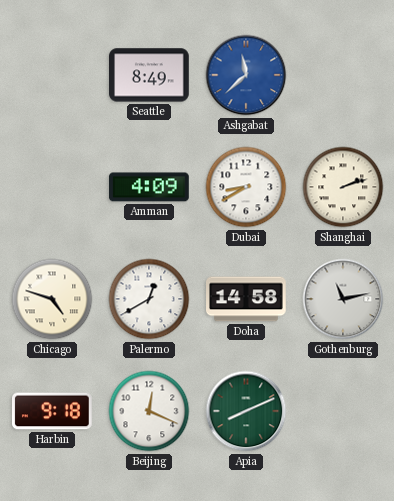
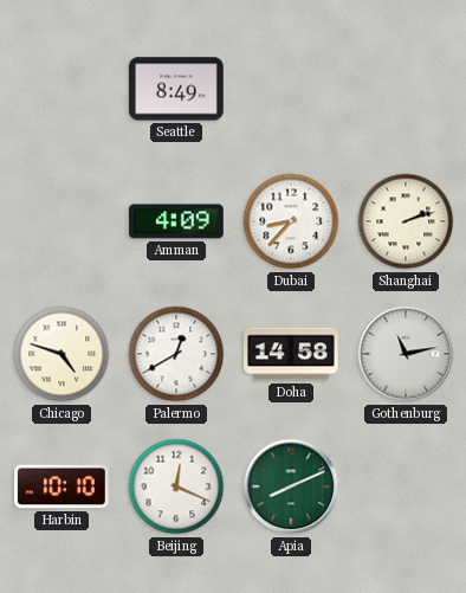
Ashgabat: 11:38 -> none
Dubai: 8:40 -> 8:37
Harbin: 9:18 -> 10:10
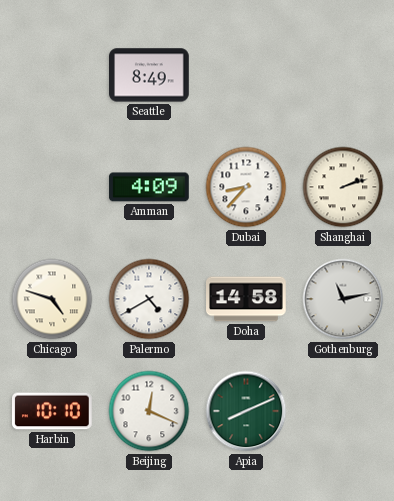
Palermo: 12:40 -> 4:40
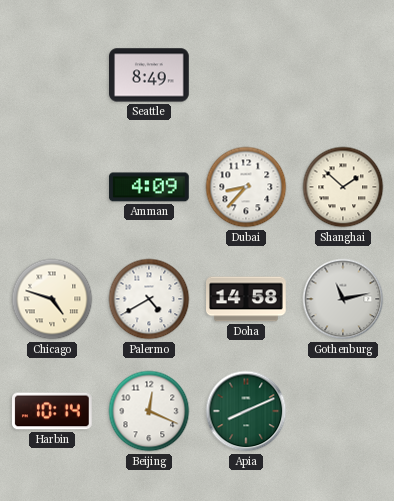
Shanghai: 2:12 -> 1:52
Harbin: 10:10 -> 10:14
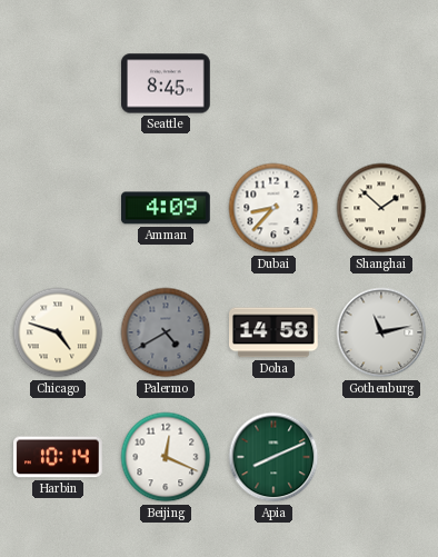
Seattle: 8:49 -> 8:45
Palermo dial: white -> grey
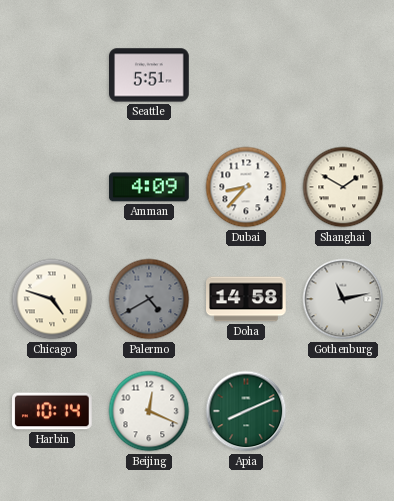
Seattle: 8:45 -> 5:51
Shanghai: 1:52 -> 1:50
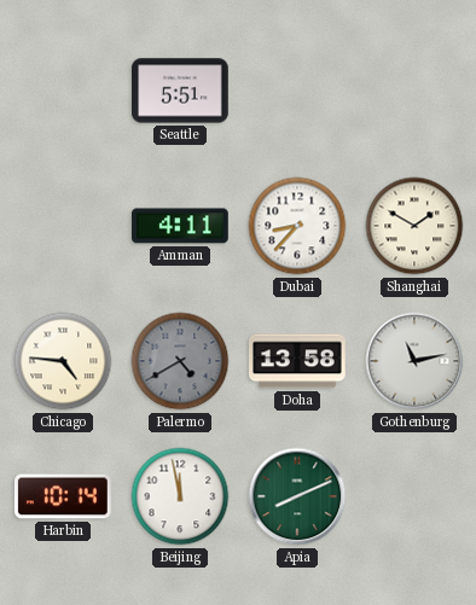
Amman: 4:09 -> 4:11
Chicago: 4:48 -> 4:46
Doha: 14:58 -> 13:58
Beijing: 12:19 -> 11:58
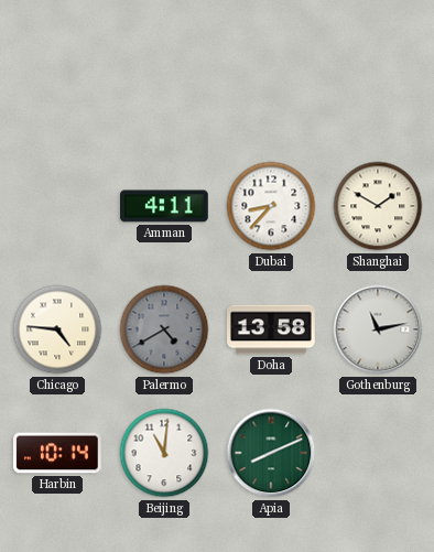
Seattle: 5:51 -> none
Beijing: 11:58 -> 11:01
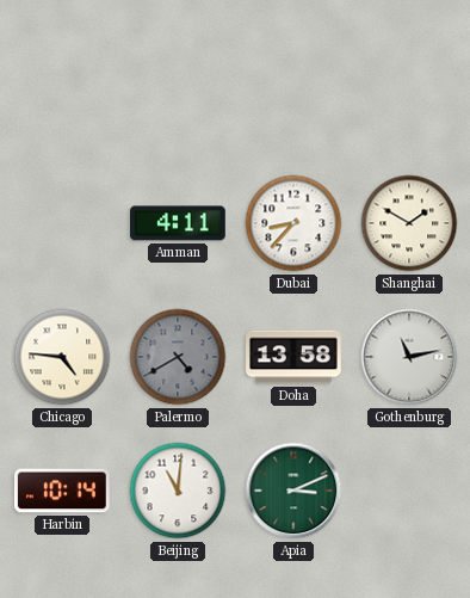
Apia: 8:11 -> 3:11
